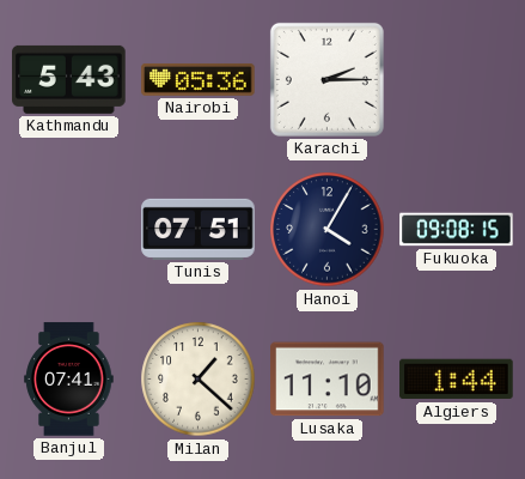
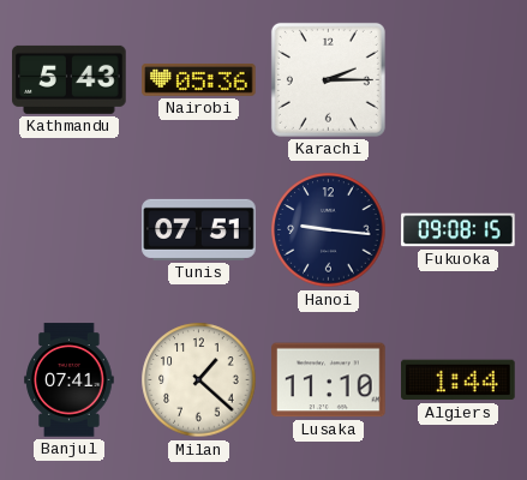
Hanoi: 4:05 -> 9:16
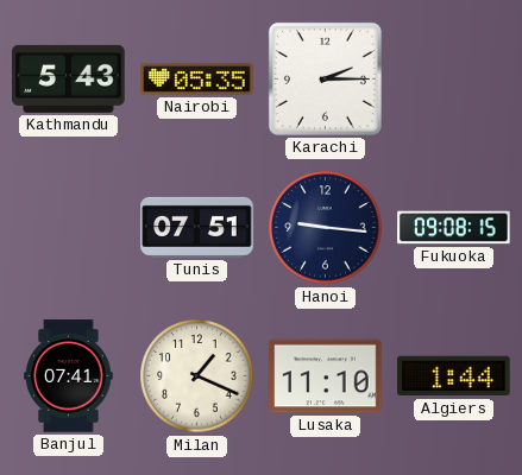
Nairobi: 05:36 -> 05:35
Milan: 1:22 -> 1:19
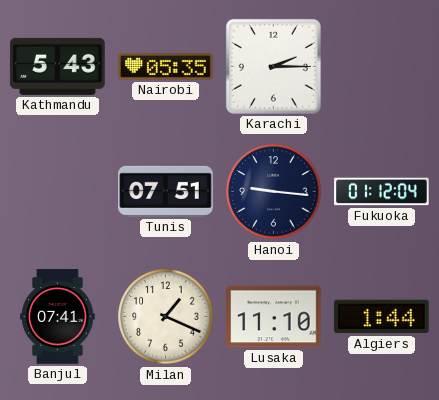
Fukuoka: 09:08 -> 01:12
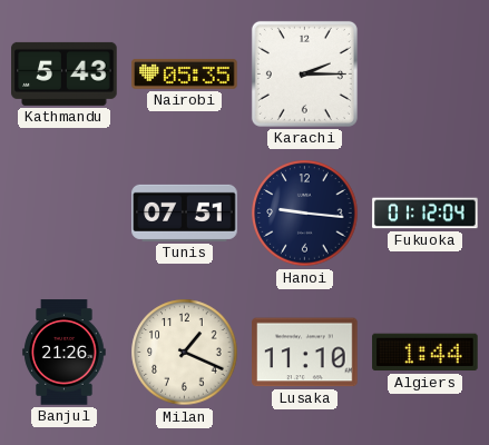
Banjul: 07:41 -> 21:26
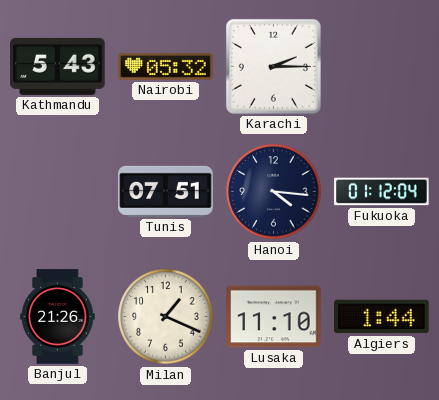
Nairobi: 05:35 -> 05:32
Hanoi: 9:16 -> 4:16
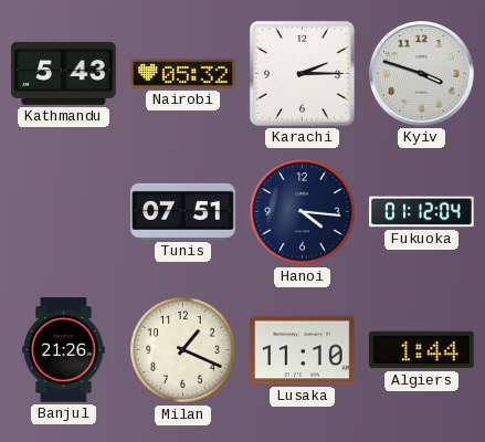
Kyiv: none -> 3:48
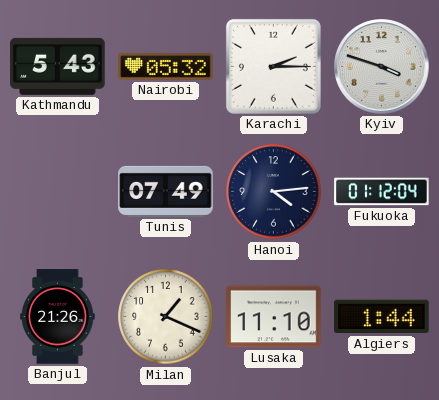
Tunis: 07:51 -> 07:49
Hanoi: 4:16 -> 4:14
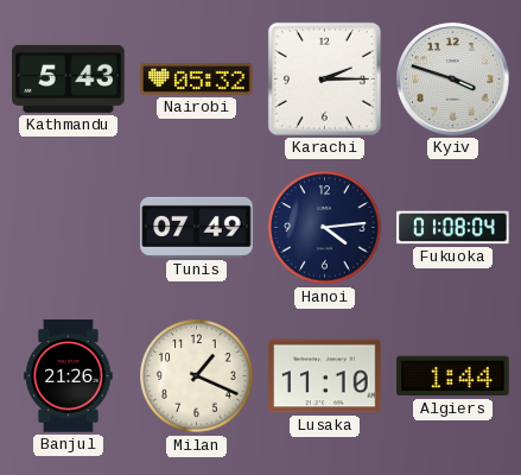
Fukuoka: 01:12 -> 01:08
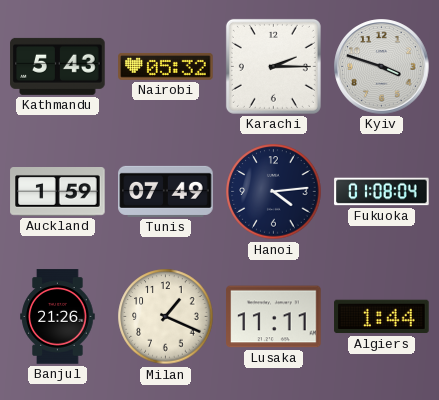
Auckland: none -> 1:59
Lusaka: 11:10 -> 11:11
